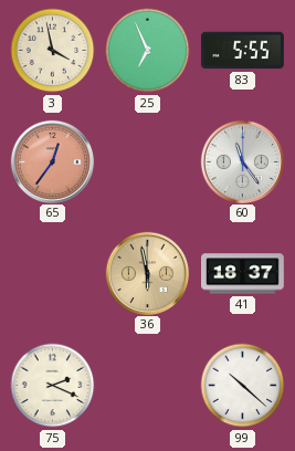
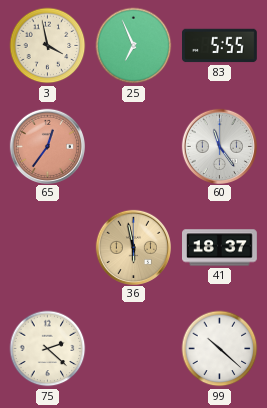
75: 2:19 -> 2:22
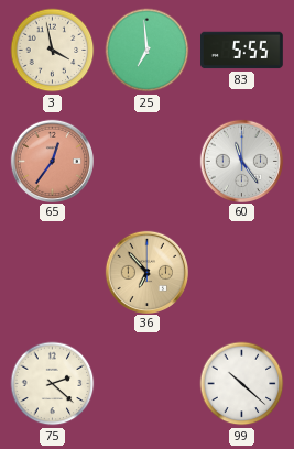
25: 6:56 -> 6:59
36: 5:58 -> 6:53
41: 18:37 -> none
